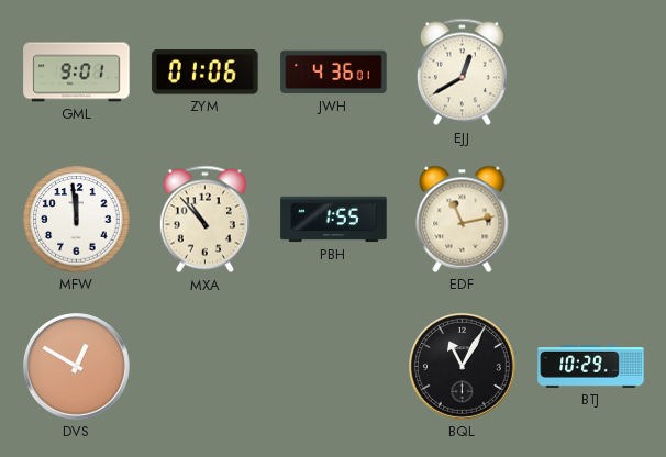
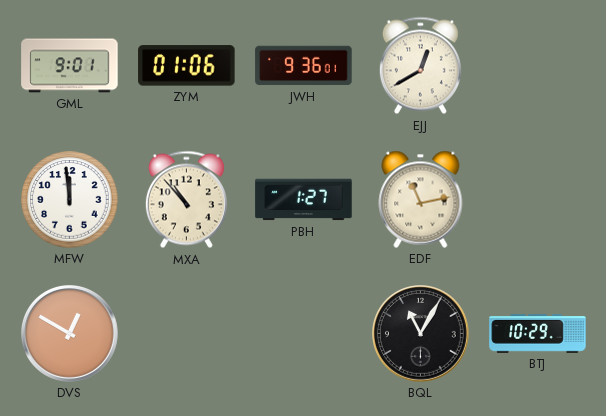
JWH: 4:36 -> 9:36
PBH: 1:55 -> 1:27
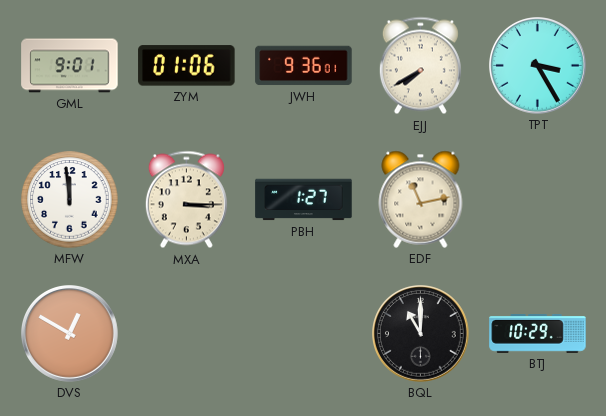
EJJ: 12:40 -> 7:40
TPT: none -> 3:25
MXA: 10:53 -> 3:15
BQL: 11:05 -> 11:00
